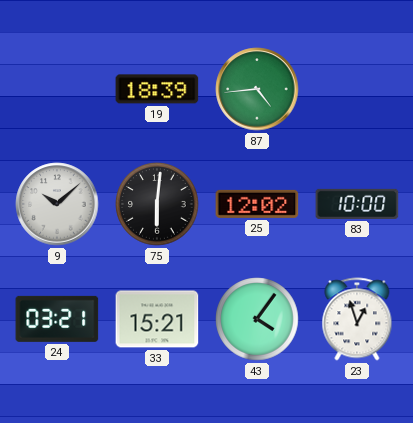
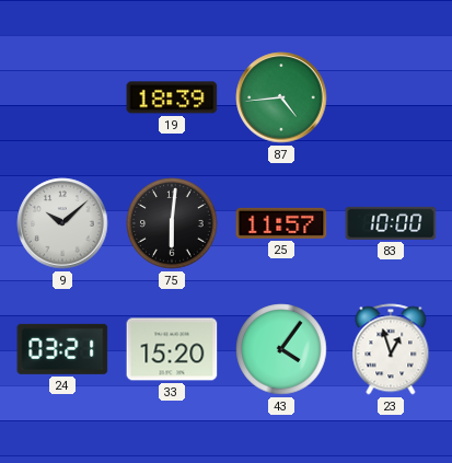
25: 12:02 -> 11:57
33: 15:21 -> 15:20
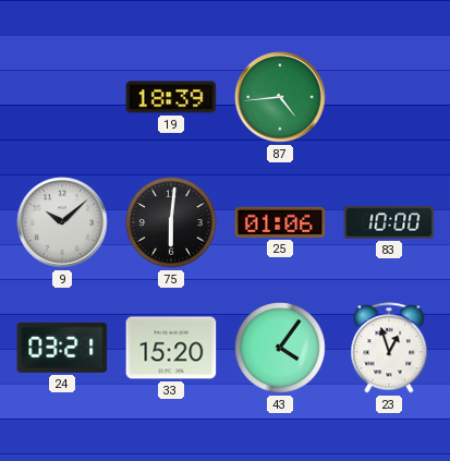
25: 11:57 -> 01:06
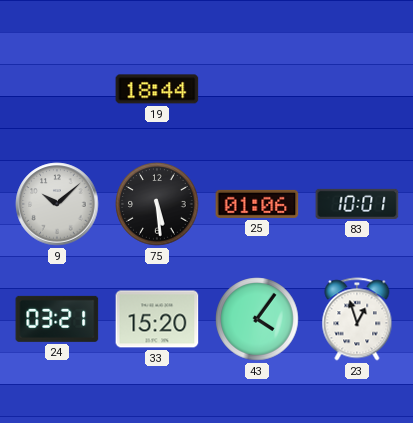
19: 18:39 -> 18:44
87: 4:44 -> none
75: 6:01 -> 5:29
83: 10:00 -> 10:01
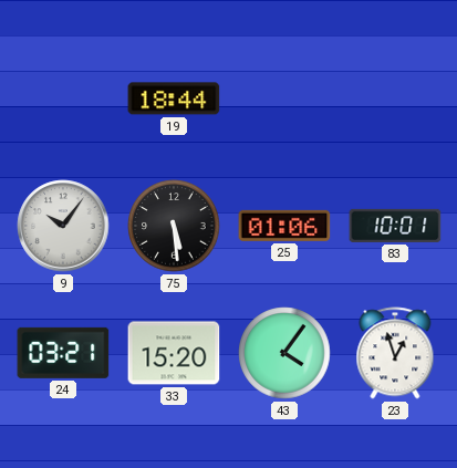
9: 10:08 -> 10:06
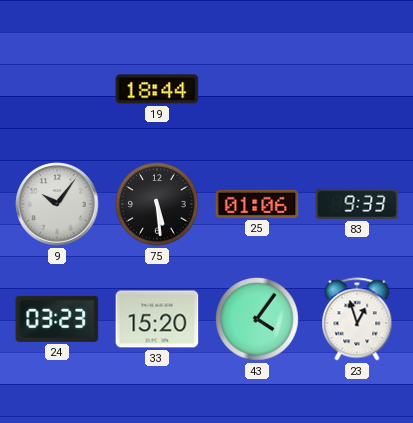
83: 10:01 -> 9:33
24: 03:21 -> 03:23
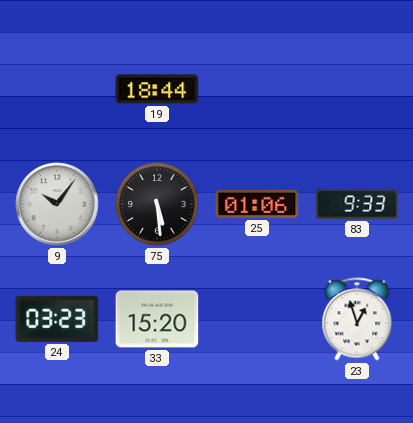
43: 4:06 -> none
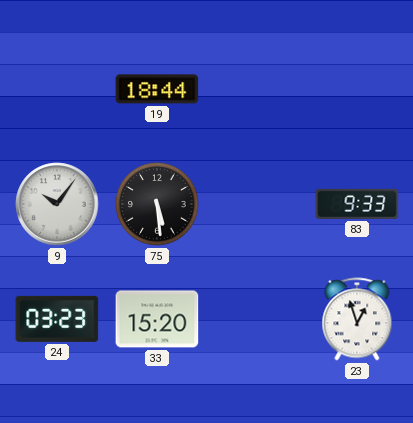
25: 01:06 -> none
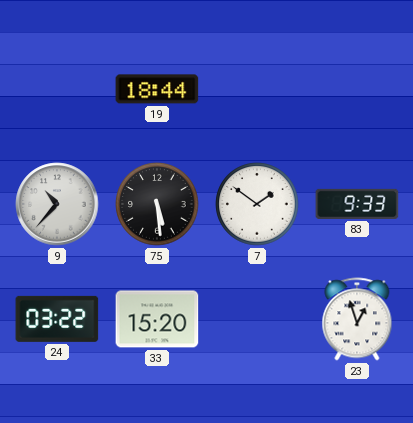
9: 10:06 -> 10:37
7: none -> 1:51
24: 03:23 -> 03:22
